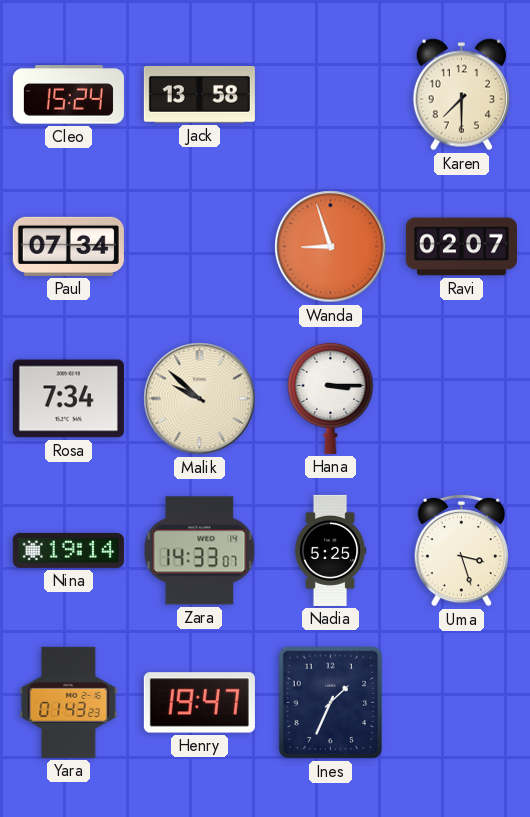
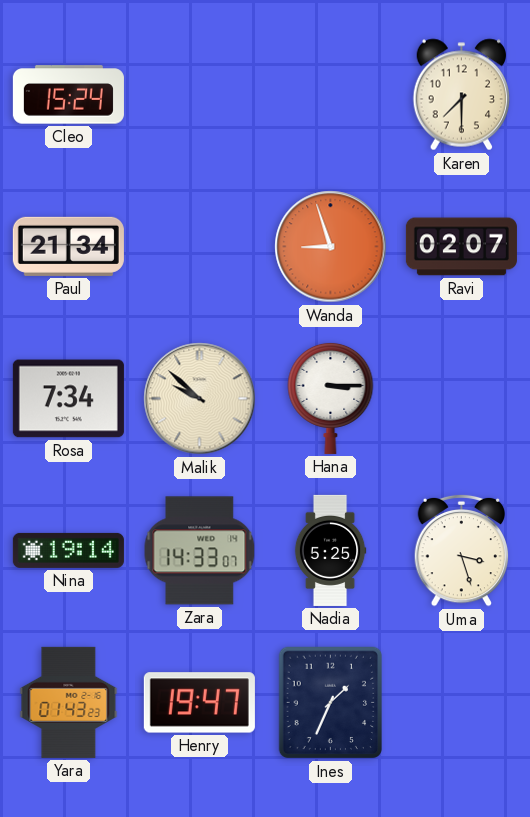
Jack: 13:58 -> none
Paul: 07:34 -> 21:34
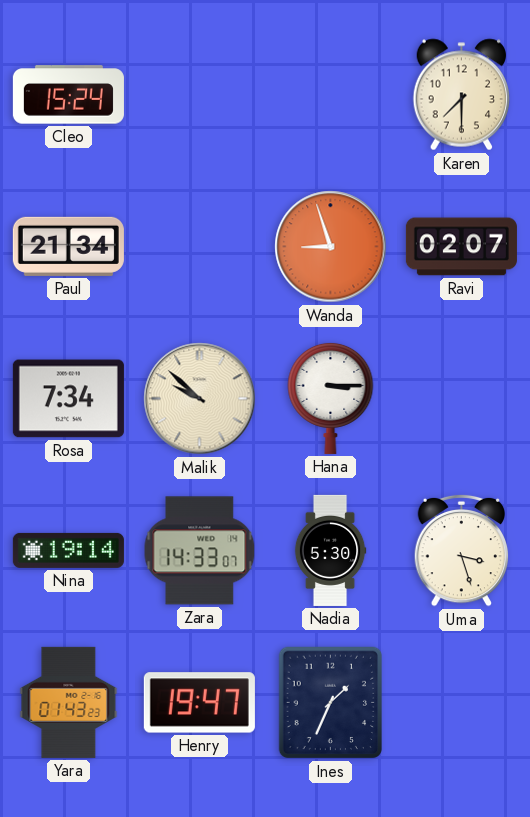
Nadia: 5:25 -> 5:30
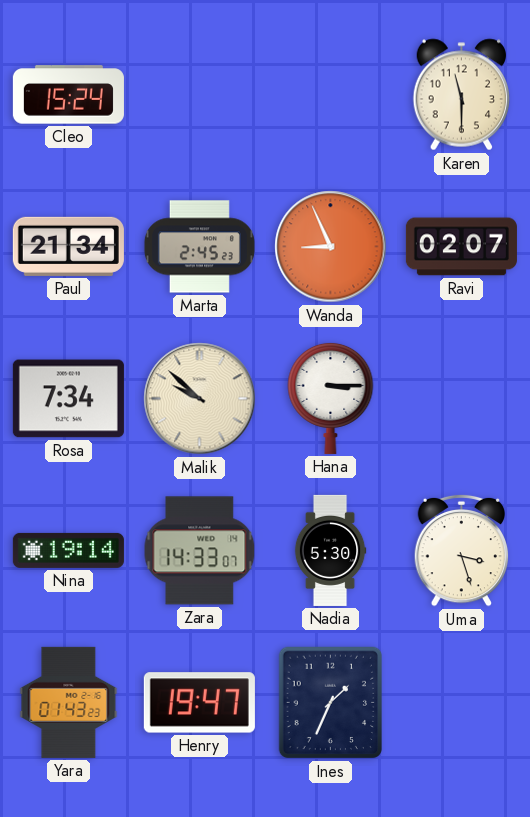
Karen: 7:30 -> 11:30
Marta: none -> 2:45
Wanda: 8:57 -> 8:56
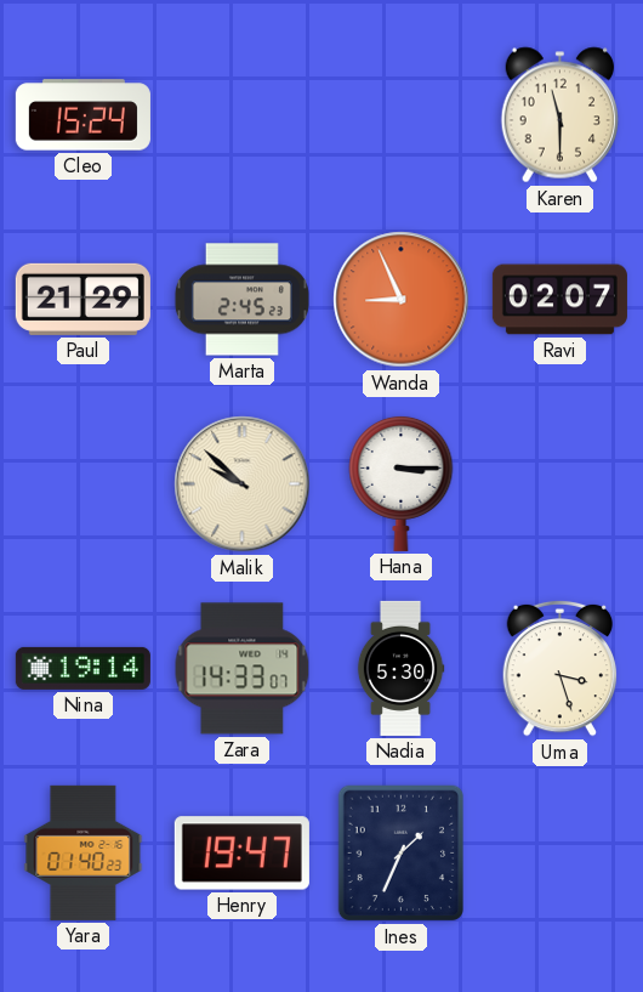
Paul: 21:34 -> 21:29
Rosa: 7:34 -> none
Yara: 01:43 -> 01:40
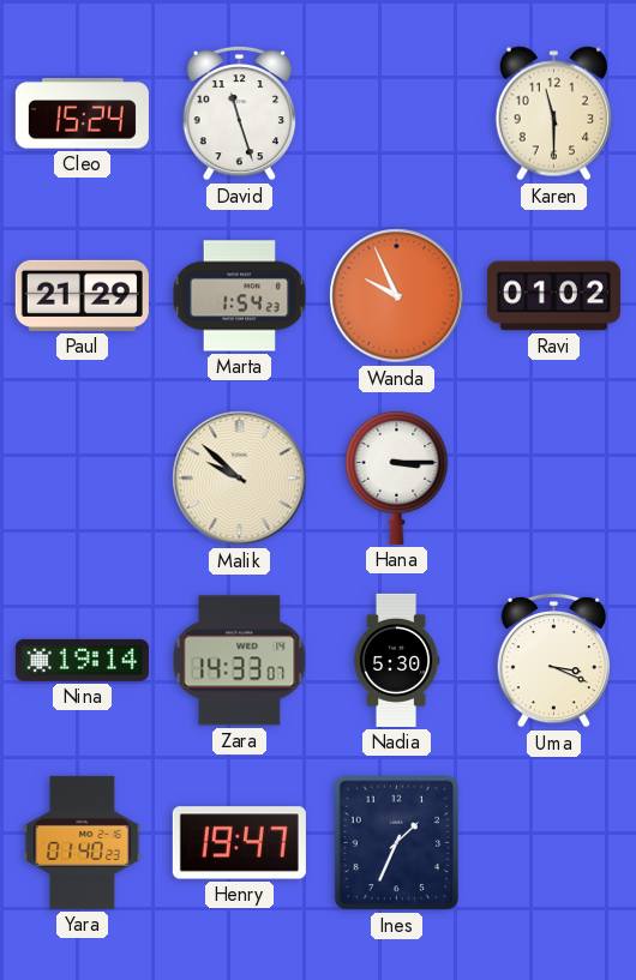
David: none -> 11:27
Marta: 2:45 -> 1:54
Wanda: 8:56 -> 9:56
Ravi: 02:07 -> 01:02
Uma: 3:27 -> 3:19
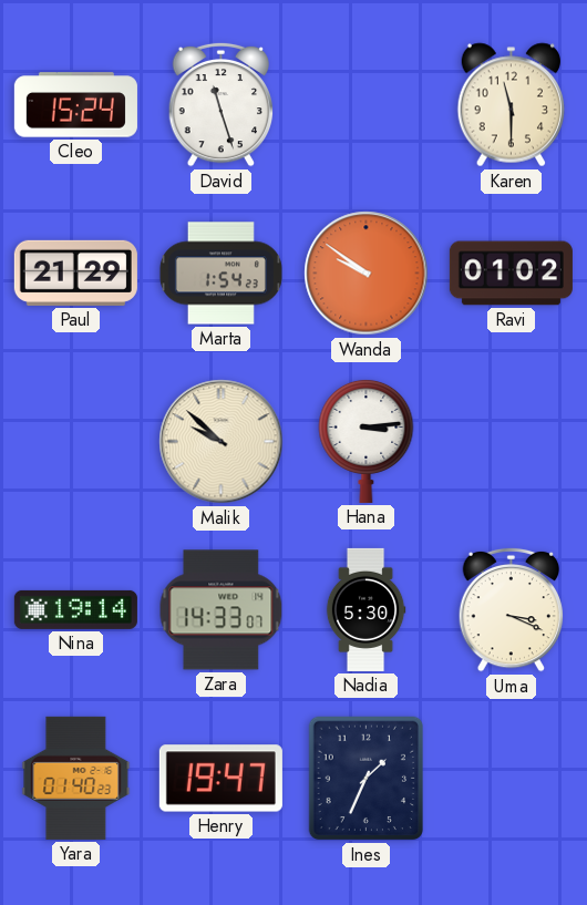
Wanda: 9:56 -> 9:51
Hana: 3:15 -> 3:14
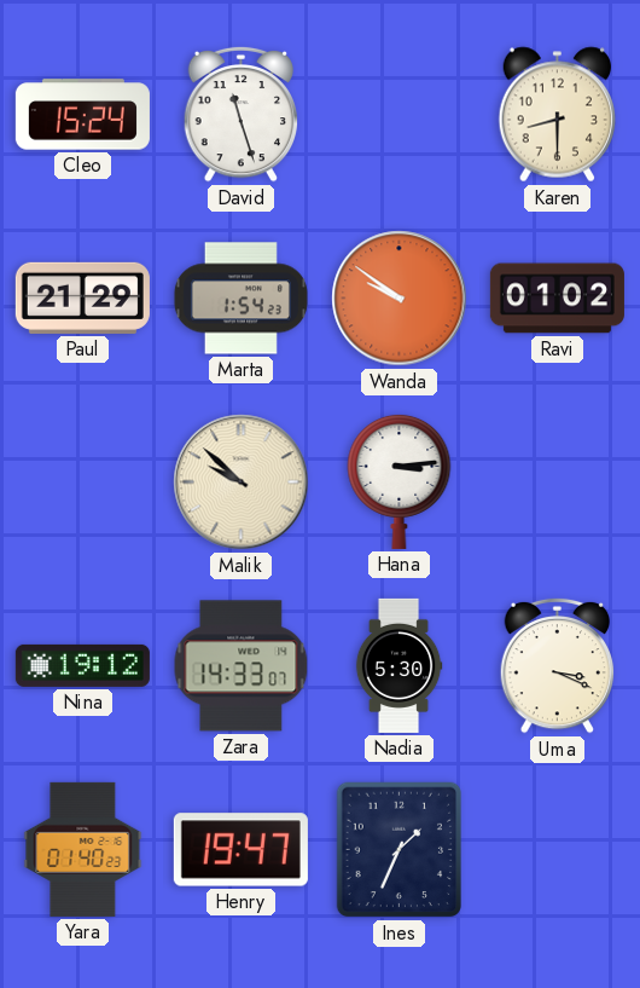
Karen: 11:30 -> 8:30
Nina: 19:14 -> 19:12
